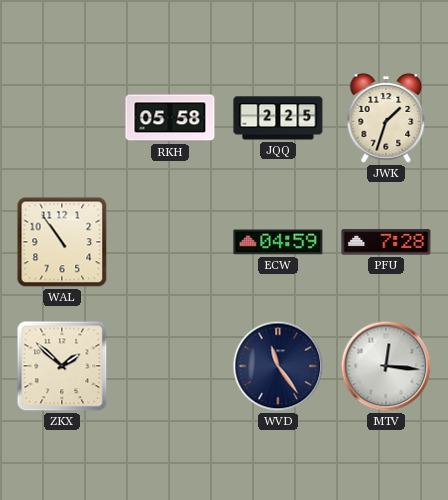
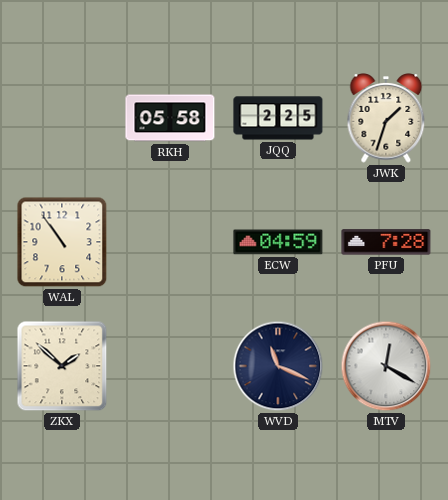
WVD: 11:24 -> 11:19
MTV: 12:16 -> 12:20
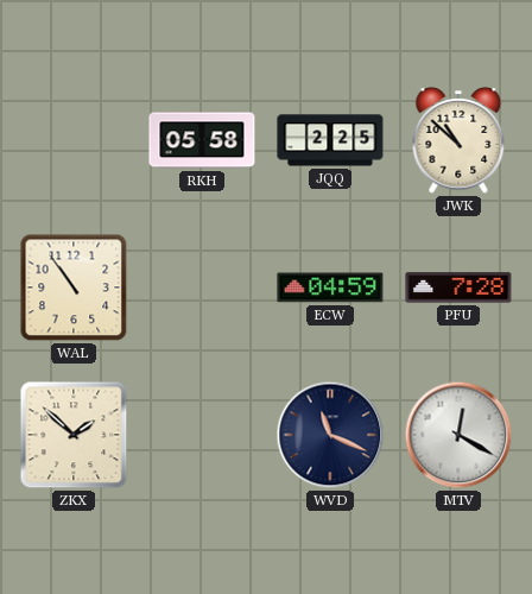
JWK: 1:33 -> 10:52
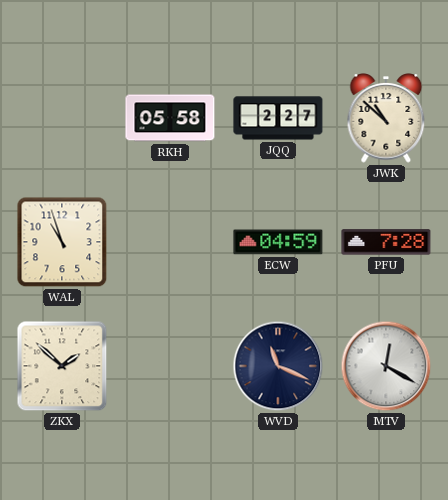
JQQ: 2:25 -> 2:27
WAL: 10:54 -> 10:57
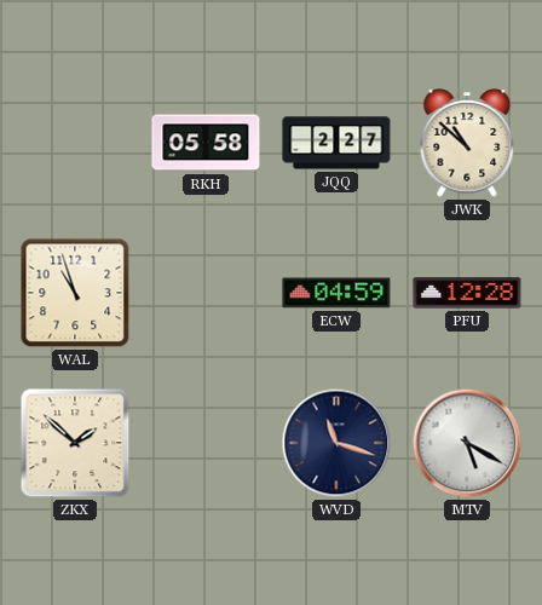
PFU: 7:28 -> 12:28
WVD: 11:19 -> 11:18
MTV: 12:20 -> 5:20
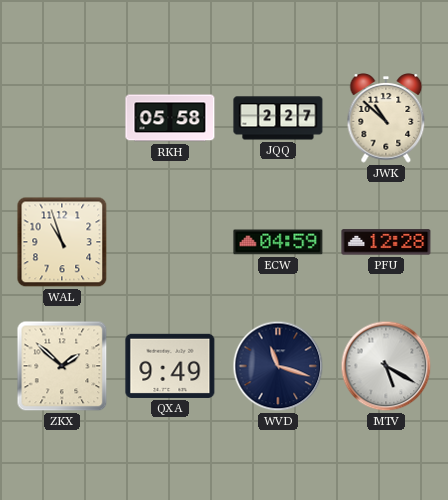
QXA: none -> 9:49
